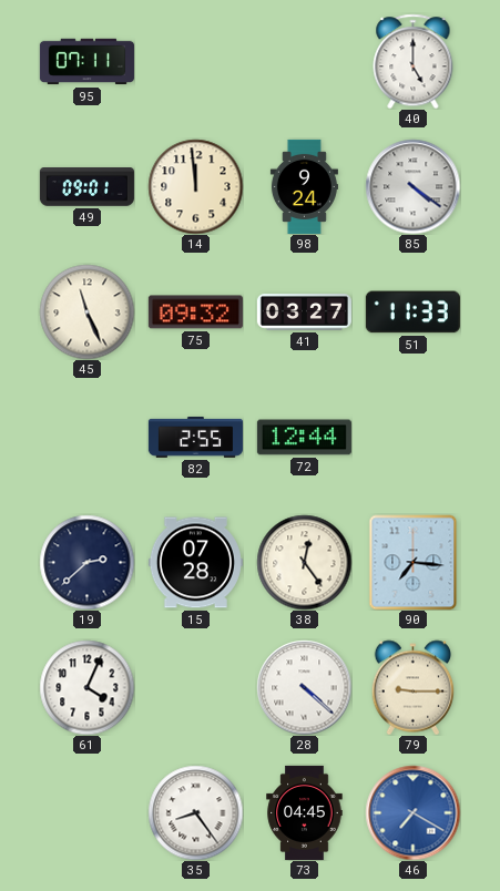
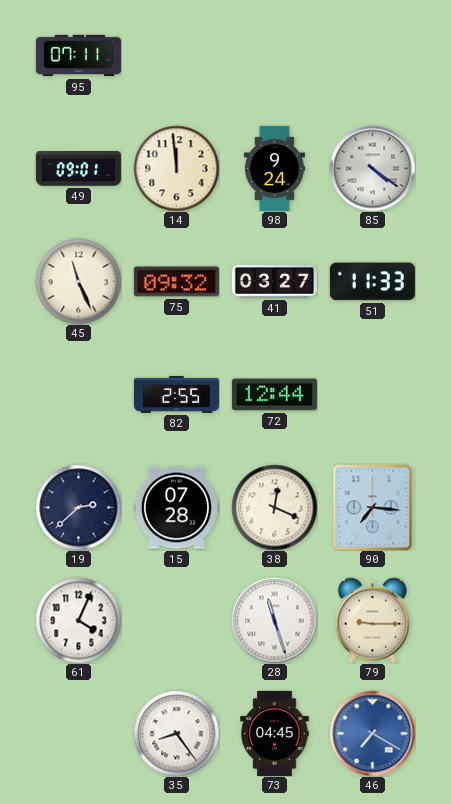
40: 5:00 -> none
38: 12:24 -> 12:19
28: 4:22 -> 11:27
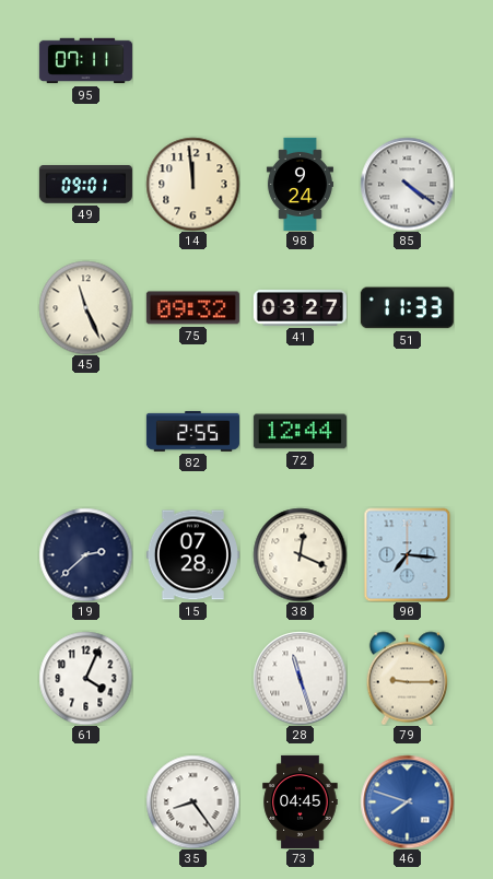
46: 7:20 -> 7:48
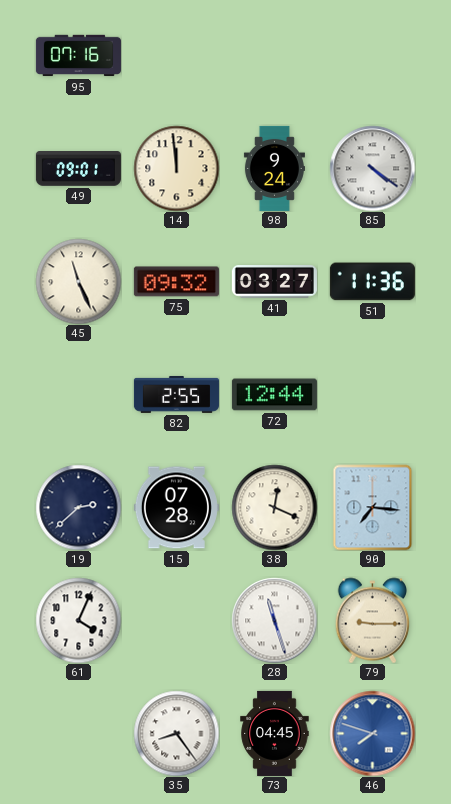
95: 07:11 -> 07:16
51: 11:33 -> 11:36
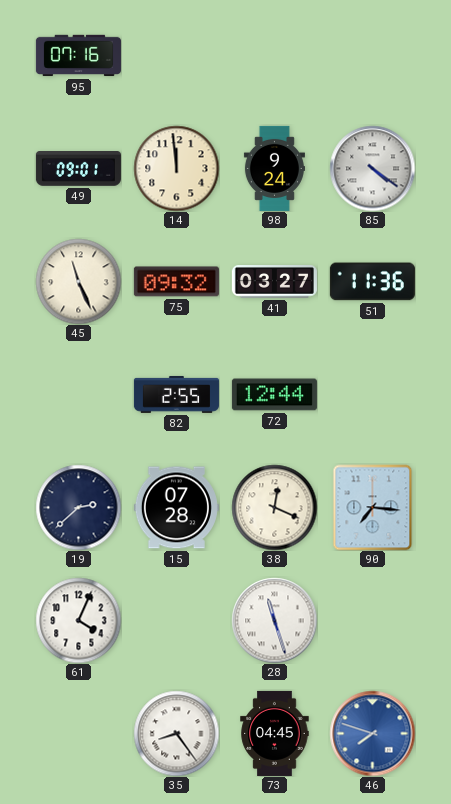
79: 9:15 -> none
